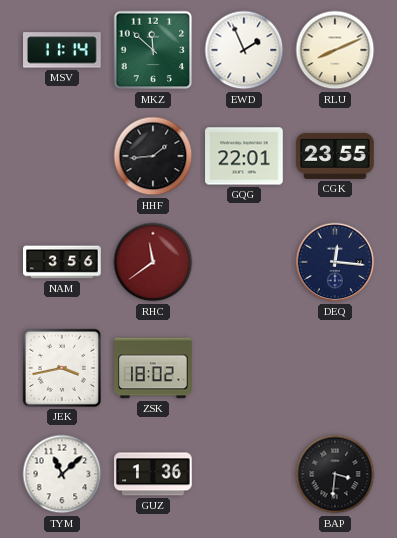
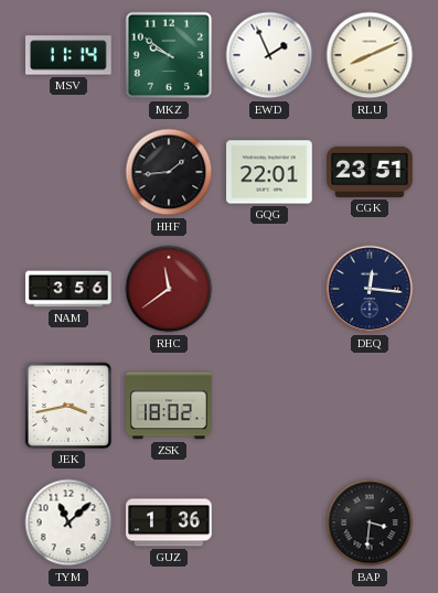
MKZ: 11:52 -> 9:51
CGK: 23:55 -> 23:51
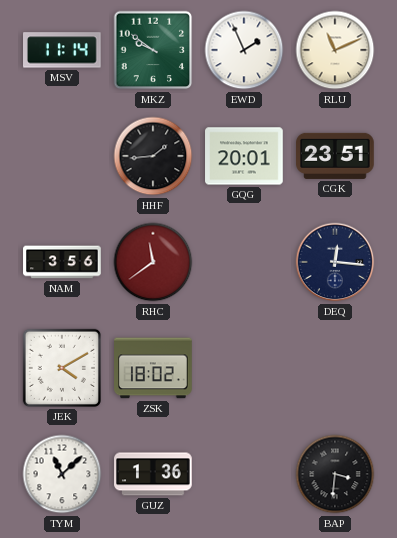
RLU: 8:11 -> 11:11
GQG: 22:01 -> 20:01
JEK: 3:43 -> 4:10
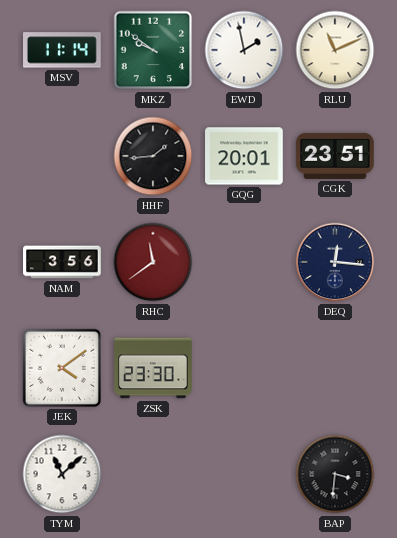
EWD: 1:56 -> 1:58
JEK: 4:10 -> 4:09
ZSK: 18:02 -> 23:30
GUZ: 1:36 -> none
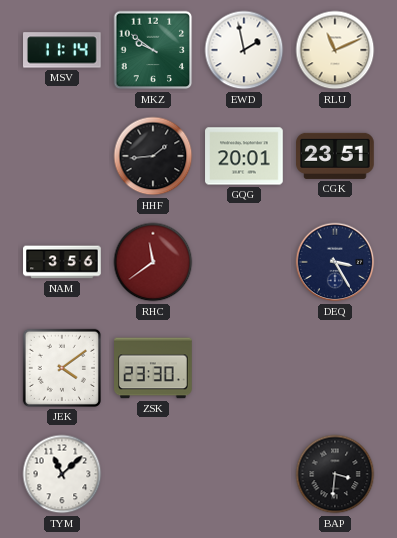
DEQ: 12:16 -> 3:25
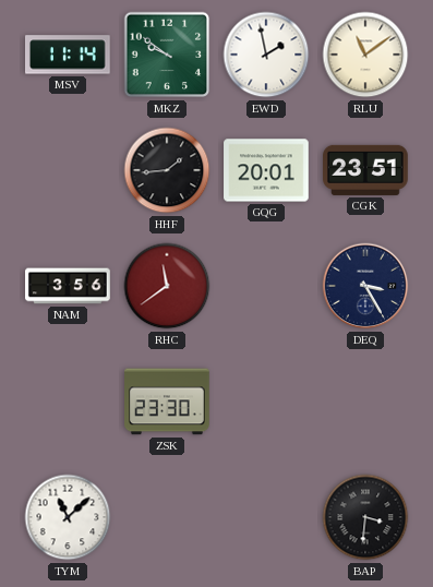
RLU: 11:11 -> 11:09
JEK: 4:09 -> none
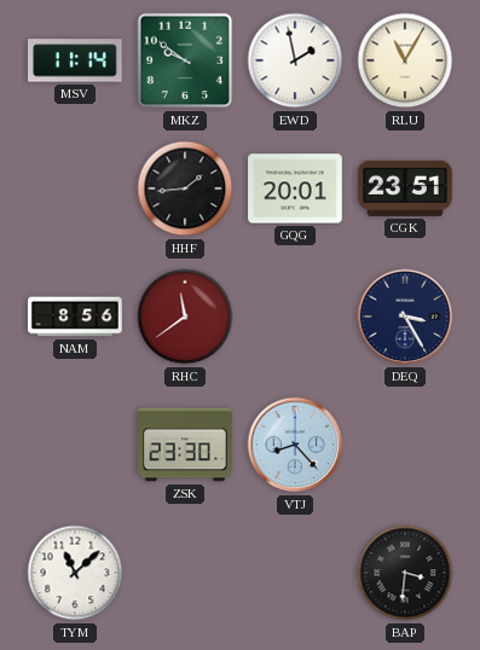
RLU: 11:09 -> 11:05
NAM: 3:56 -> 8:56
VTJ: none -> 8:23
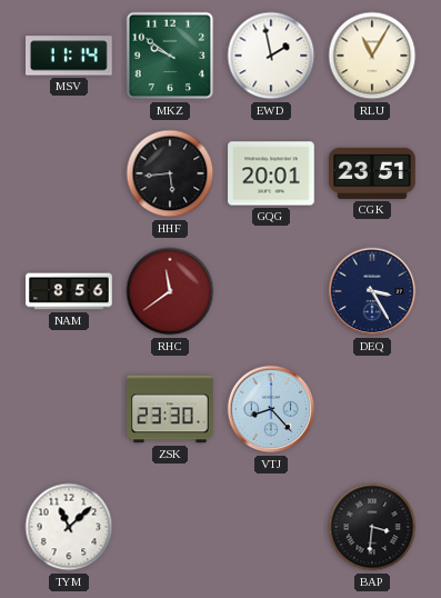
HHF: 1:44 -> 5:44
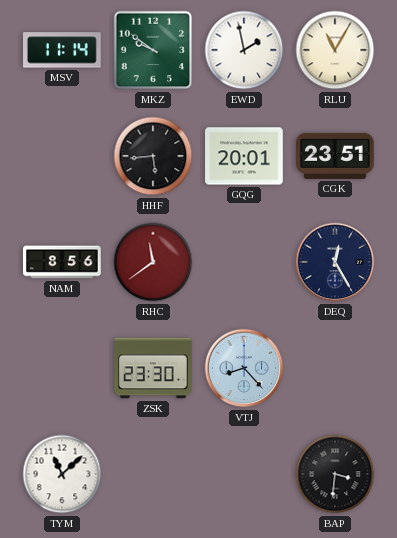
DEQ: 3:25 -> 12:25
